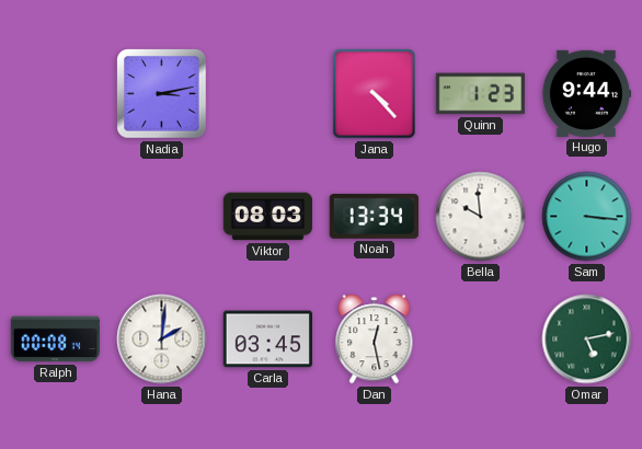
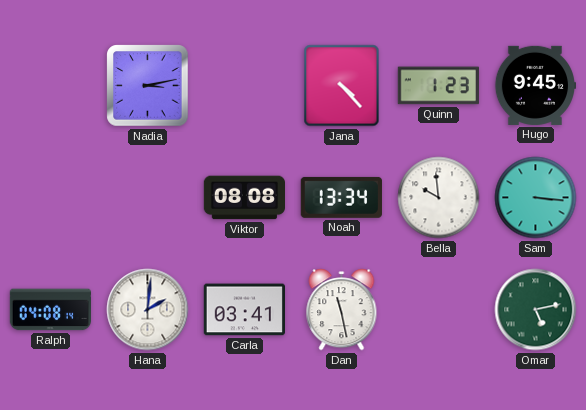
Hugo: 9:44 -> 9:45
Viktor: 08:03 -> 08:08
Ralph: 00:08 -> 04:08
Carla: 03:45 -> 03:41
Dan: 12:28 -> 11:28
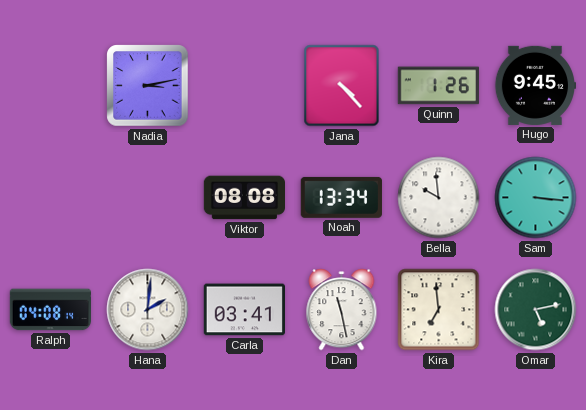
Quinn: 1:23 -> 1:26
Kira: none -> 6:59
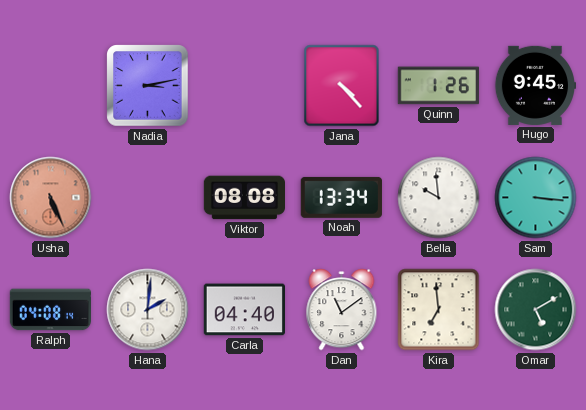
Usha: none -> 5:26
Carla: 03:41 -> 04:40
Dan: 11:28 -> 11:09
Omar: 5:13 -> 5:10
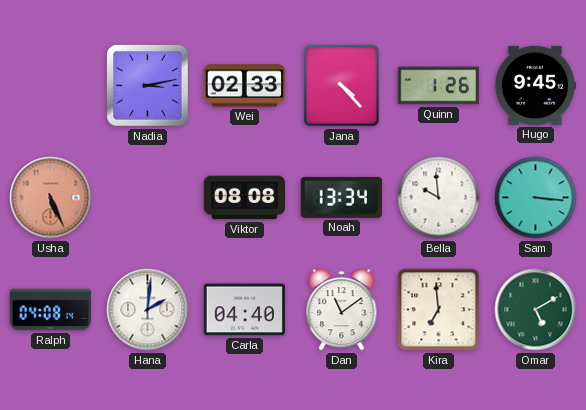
Wei: none -> 02:33
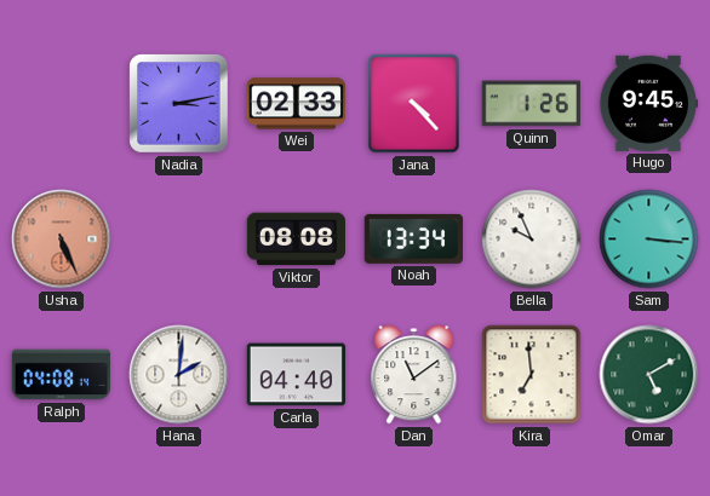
Bella: 9:59 -> 9:56
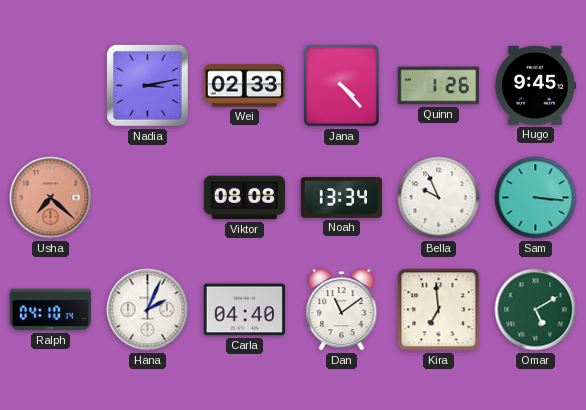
Usha: 5:26 -> 7:22
Ralph: 04:08 -> 04:10
Hana: 2:01 -> 2:04
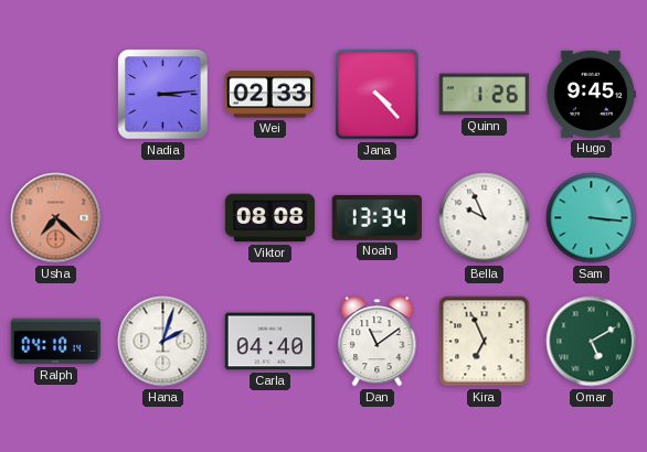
Nadia: 3:13 -> 3:14
Hana: 2:04 -> 2:03
Kira: 6:59 -> 6:56
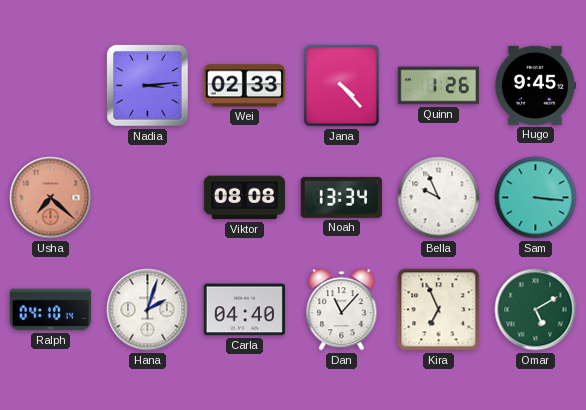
Dan: 11:09 -> 11:07
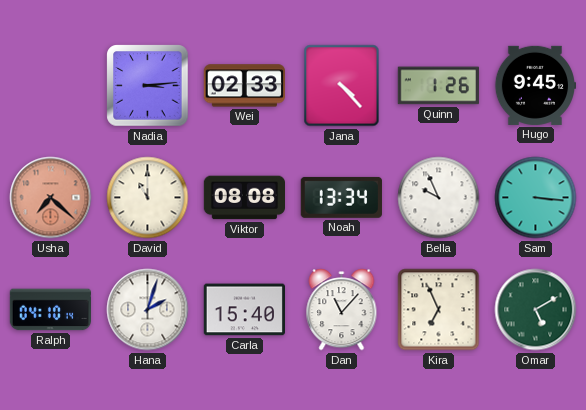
David: none -> 11:00
Carla: 04:40 -> 15:40
